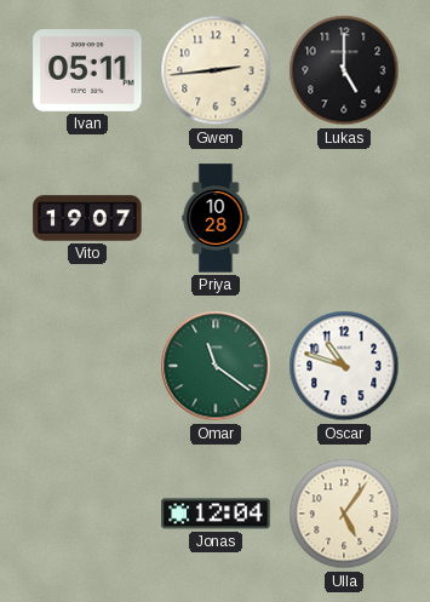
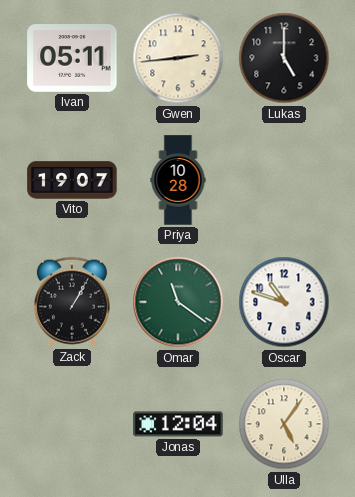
Zack: none -> 1:05
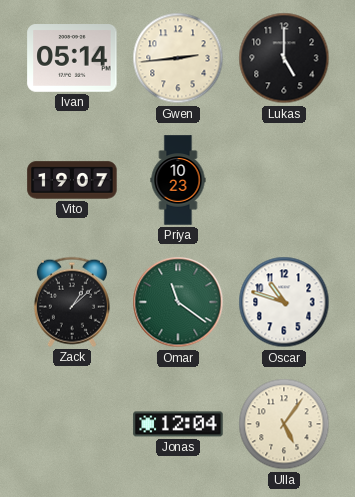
Ivan: 05:11 -> 05:14
Priya: 10:28 -> 10:23
Zack: 1:05 -> 1:08
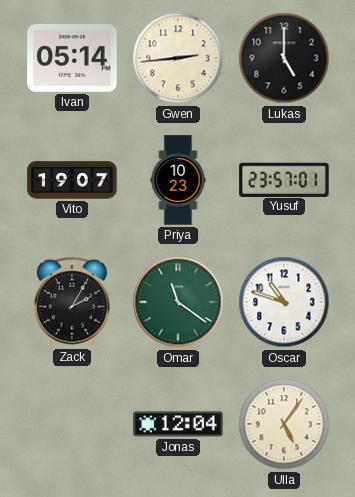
Yusuf: none -> 23:57
Zack: 1:08 -> 2:05
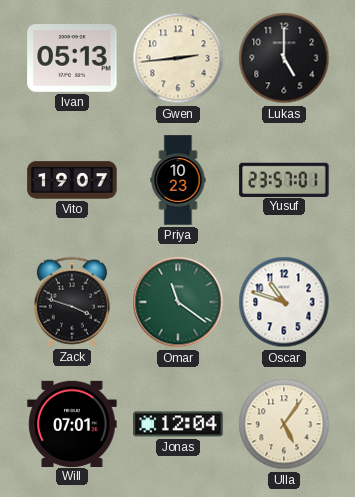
Ivan: 05:14 -> 05:13
Zack: 2:05 -> 3:48
Will: none -> 07:01
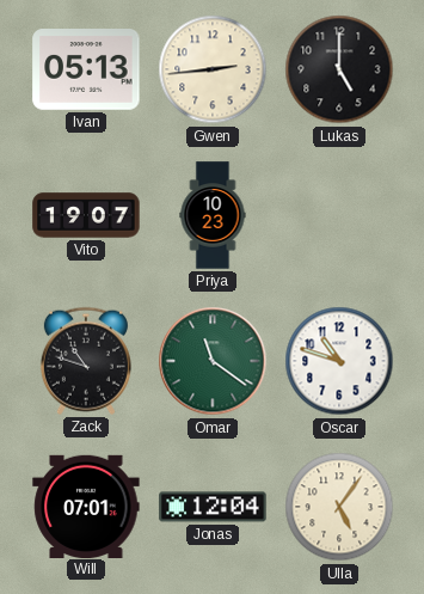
Yusuf: 23:57 -> none
Zack: 3:48 -> 10:48
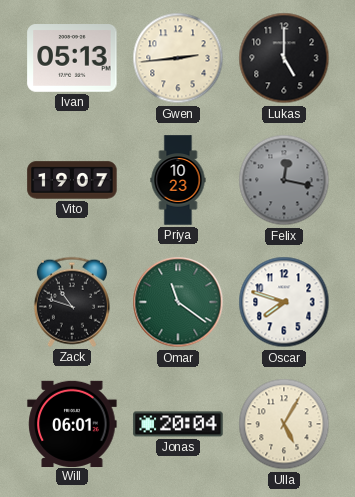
Felix: none -> 12:17
Oscar: 10:48 -> 7:48
Will: 07:01 -> 06:01
Jonas: 12:04 -> 20:04
Ulla: 5:06 -> 5:05
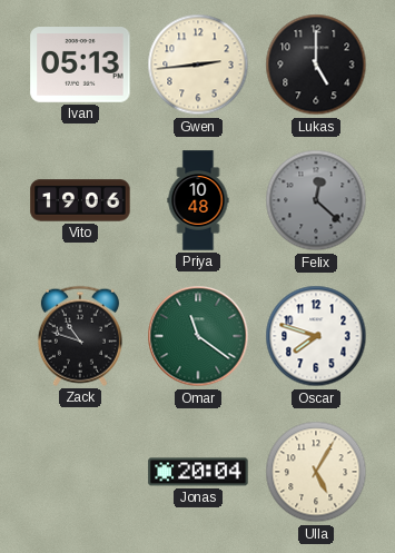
Vito: 19:07 -> 19:06
Priya: 10:23 -> 10:48
Felix: 12:17 -> 12:22
Will: 06:01 -> none
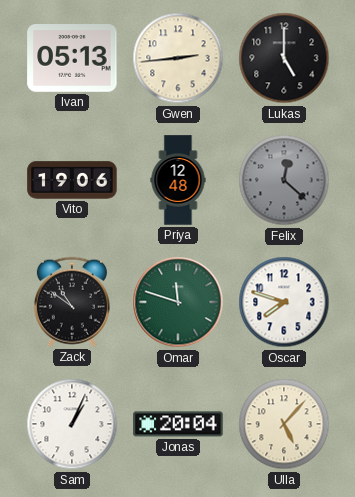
Priya: 10:48 -> 12:48
Zack: 10:48 -> 10:51
Omar: 11:21 -> 11:48
Sam: none -> 1:04
Ulla: 5:05 -> 5:07
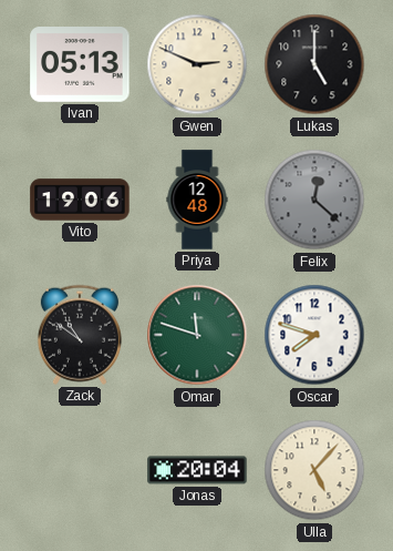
Gwen: 2:44 -> 2:49
Sam: 1:04 -> none
